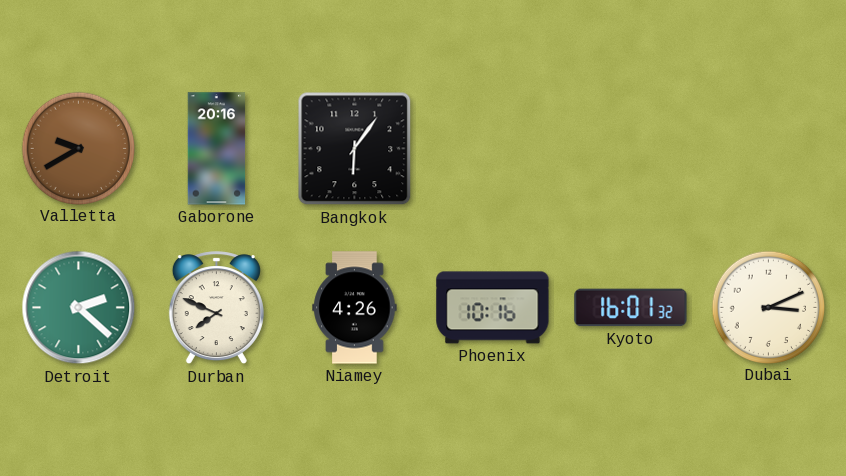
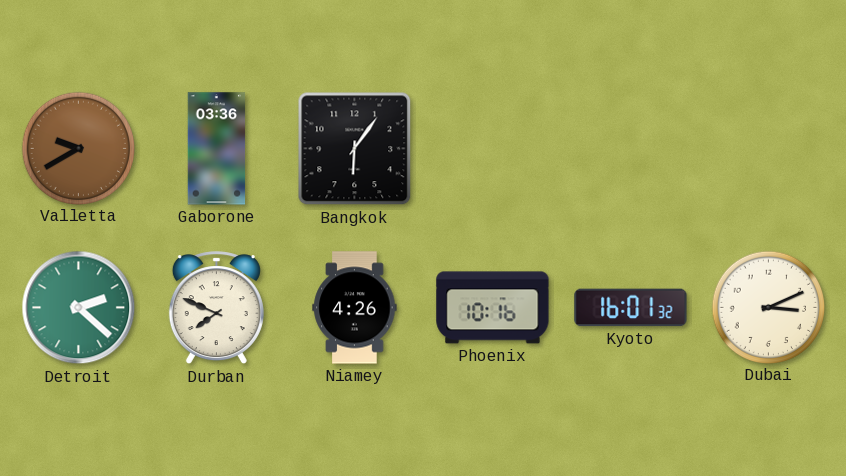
Gaborone: 20:16 -> 03:36
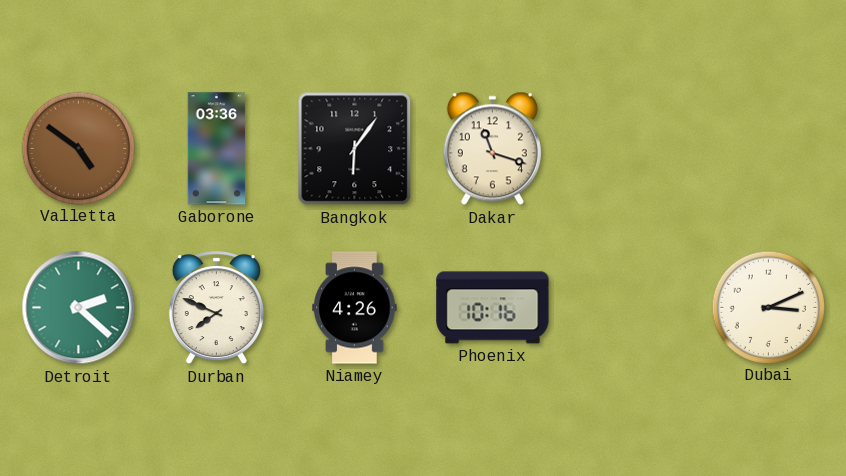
Valletta: 9:40 -> 4:51
Dakar: none -> 11:18
Kyoto: 16:01 -> none
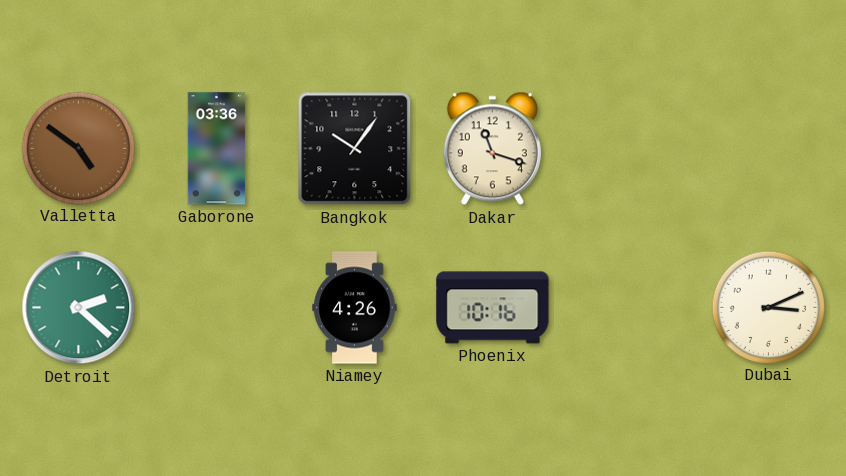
Bangkok: 6:06 -> 10:06
Durban: 7:49 -> none
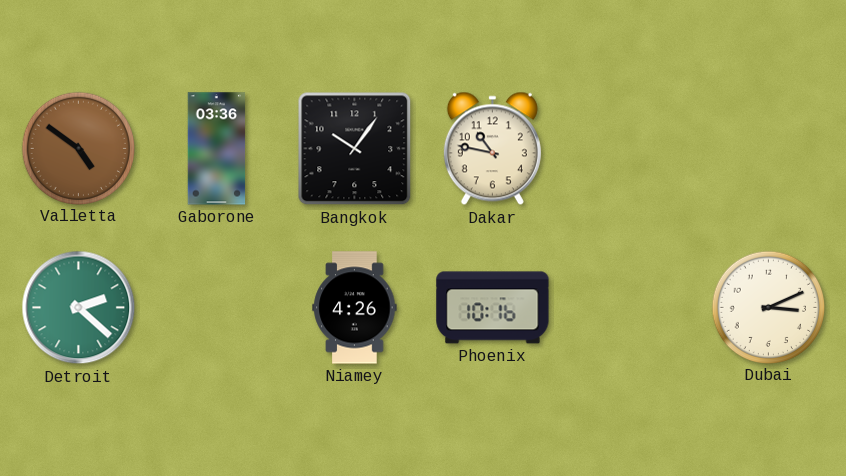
Dakar: 11:18 -> 10:47
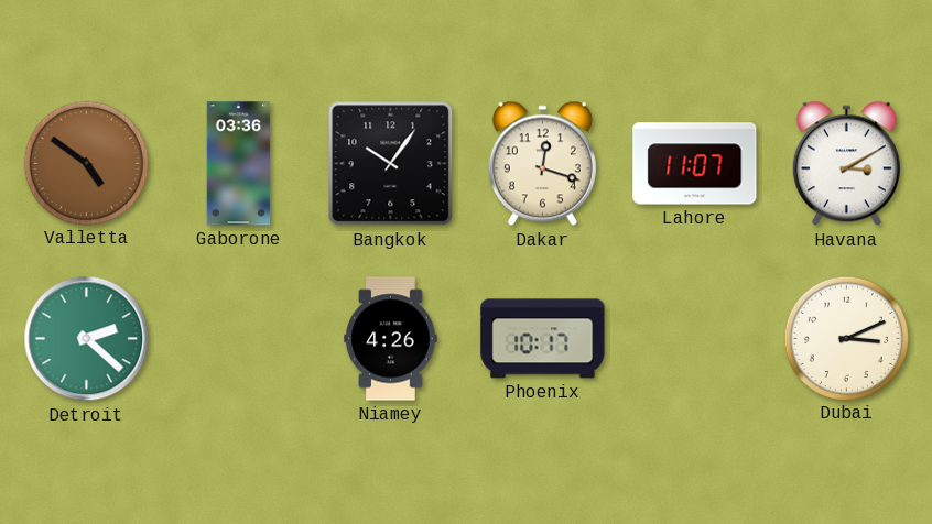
Dakar: 10:47 -> 12:18
Lahore: none -> 11:07
Havana: none -> 3:10
Phoenix: 10:16 -> 10:17
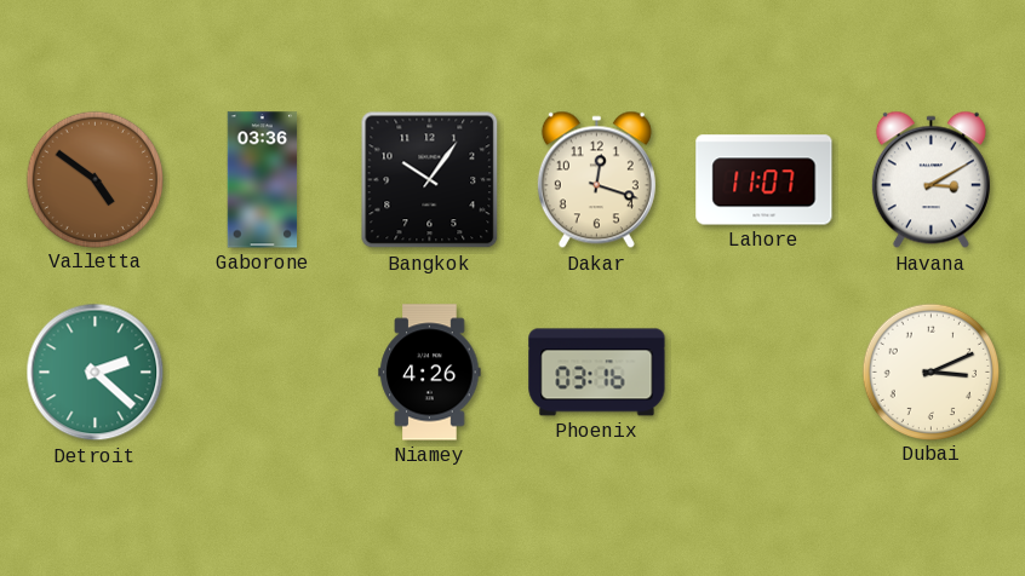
Phoenix: 10:17 -> 03:16
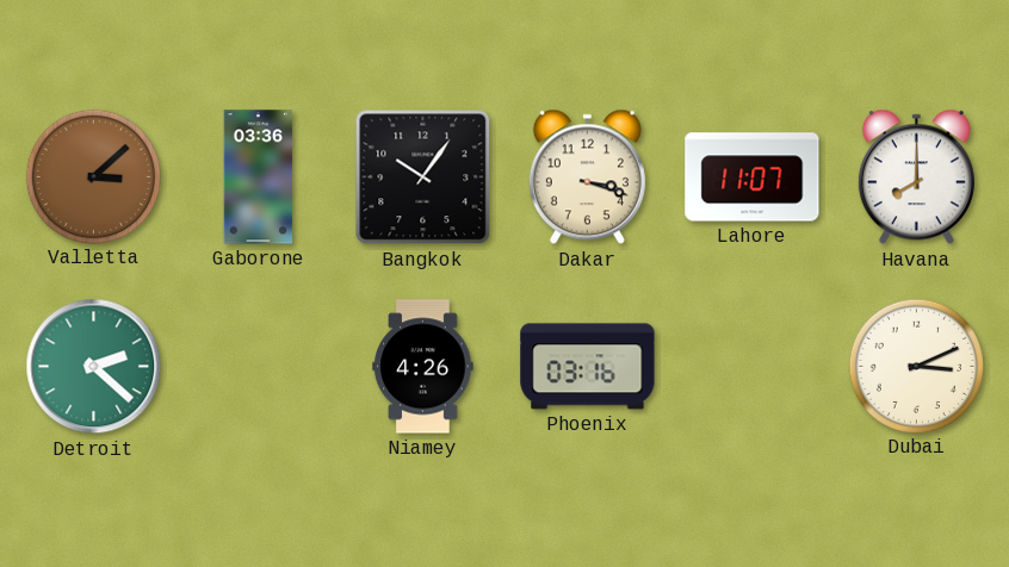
Valletta: 4:51 -> 3:08
Dakar: 12:18 -> 3:18
Havana: 3:10 -> 8:00
